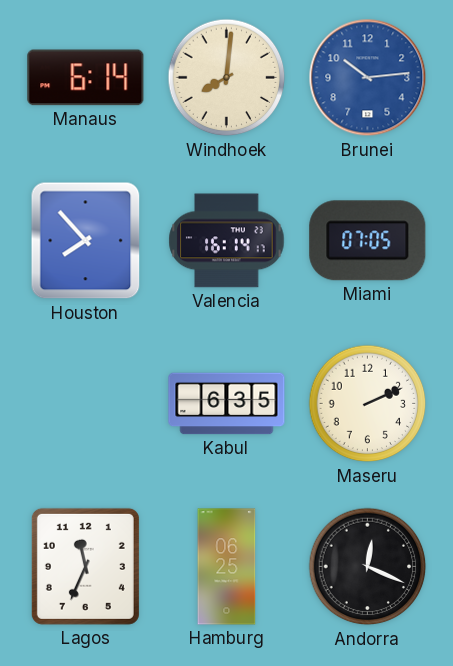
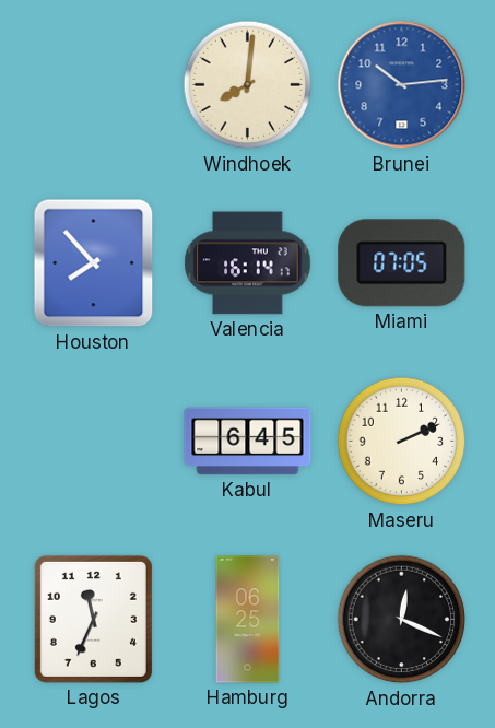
Manaus: 6:14 -> none
Kabul: 6:35 -> 6:45
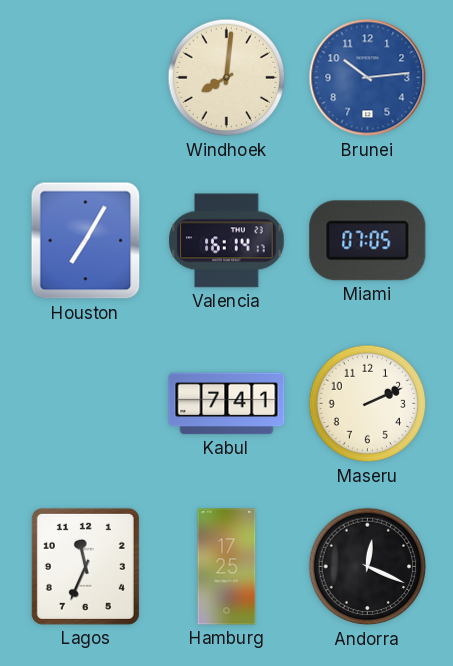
Houston: 7:53 -> 7:05
Kabul: 6:45 -> 7:41
Hamburg: 06:25 -> 17:25
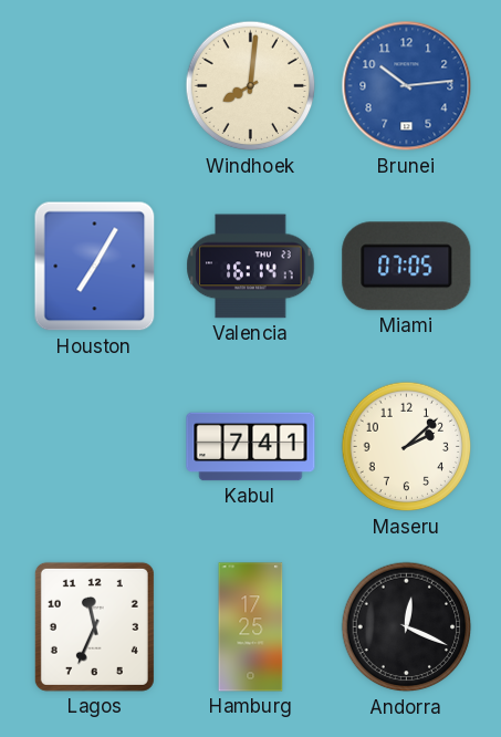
Maseru: 2:11 -> 2:08
